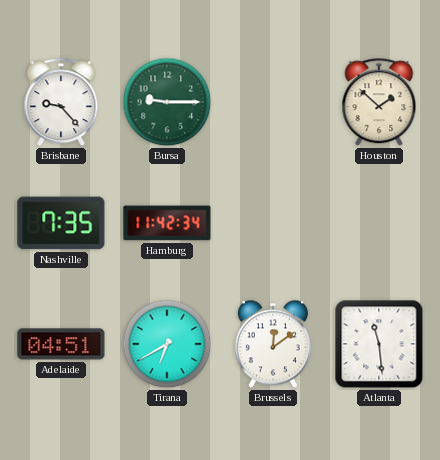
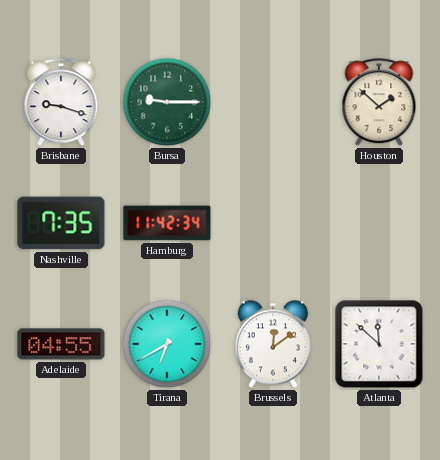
Brisbane: 9:23 -> 9:18
Adelaide: 04:51 -> 04:55
Atlanta: 11:29 -> 11:52
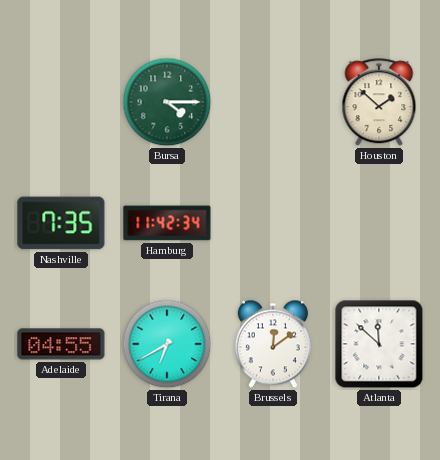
Brisbane: 9:18 -> none
Bursa: 9:15 -> 4:15
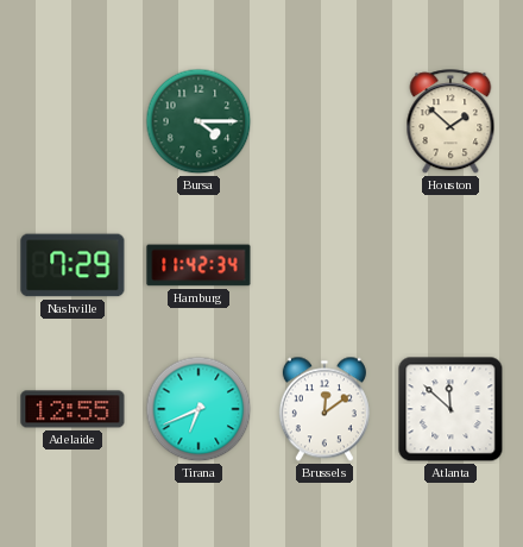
Nashville: 7:35 -> 7:29
Adelaide: 04:55 -> 12:55
Tirana: 6:40 -> 6:41
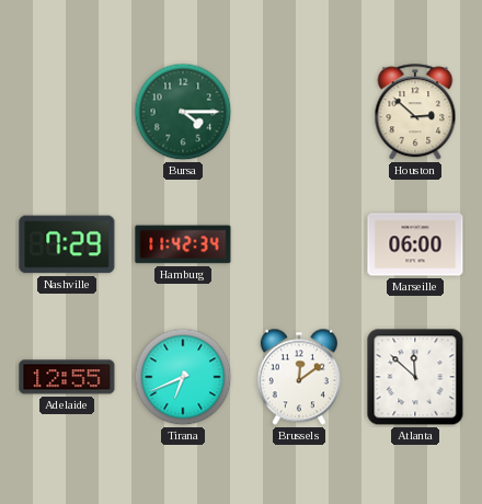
Houston: 1:52 -> 2:52
Marseille: none -> 06:00
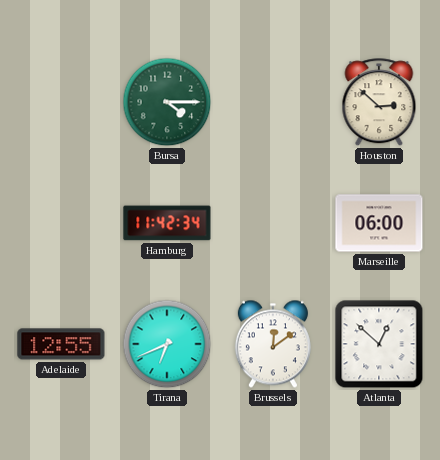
Nashville: 7:29 -> none
Atlanta: 11:52 -> 12:52
